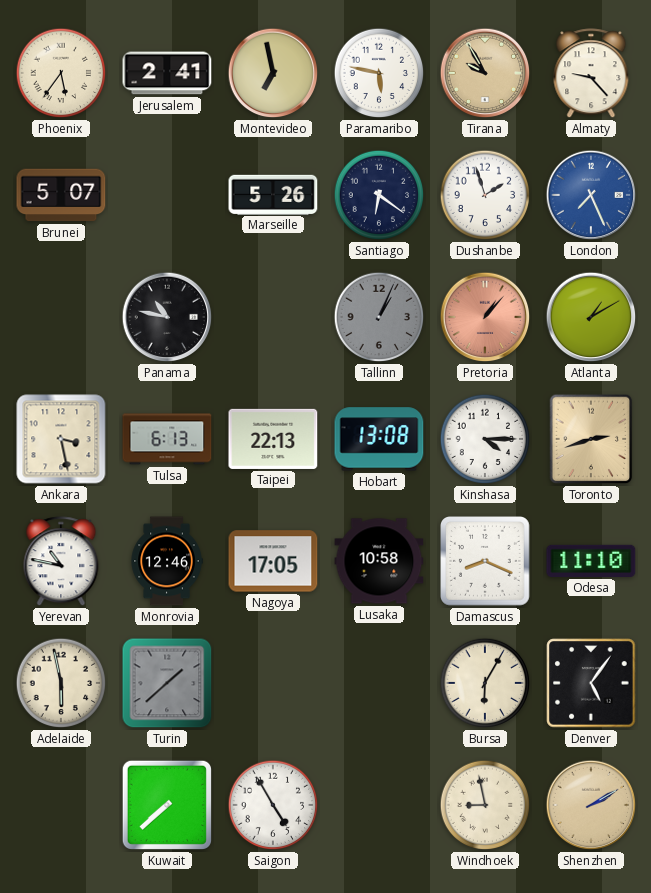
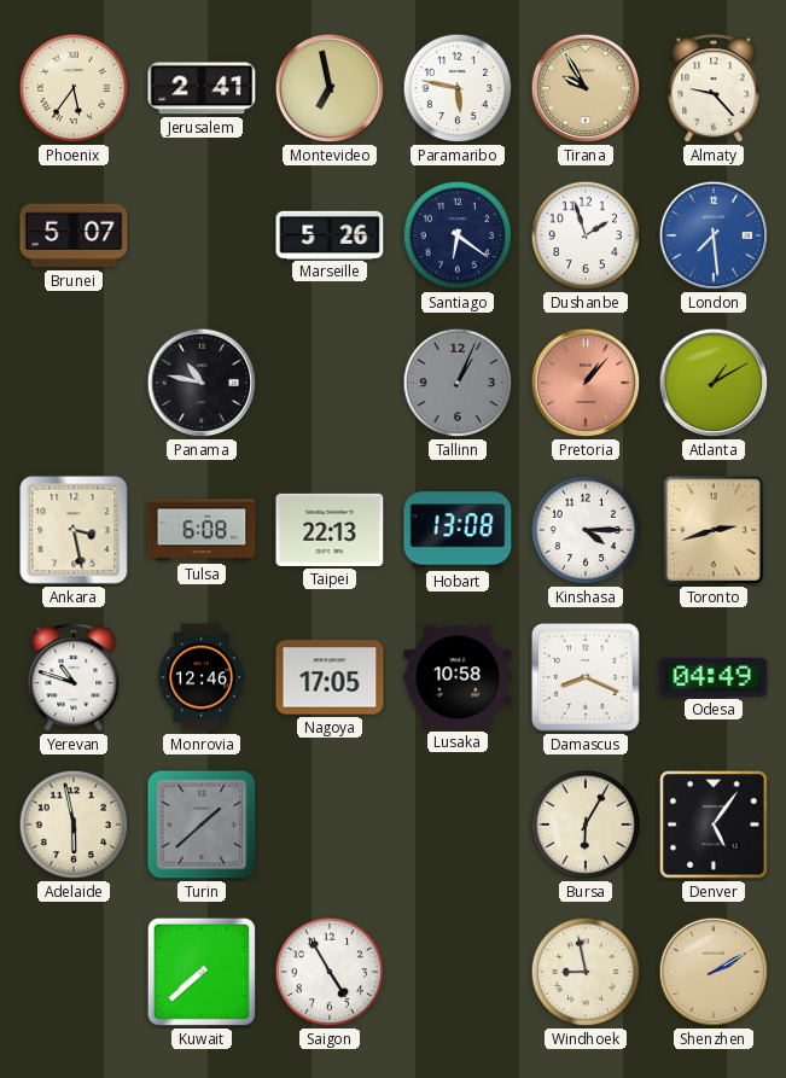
London: 7:26 -> 7:29
Tulsa: 6:13 -> 6:08
Yerevan: 10:47 -> 10:48
Odesa: 11:10 -> 04:49
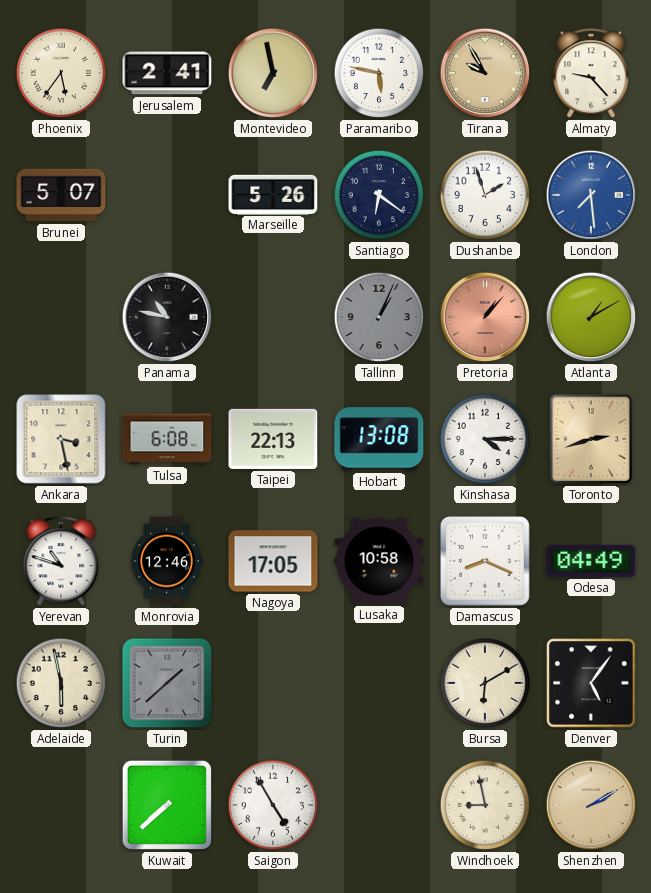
Bursa: 6:05 -> 6:10
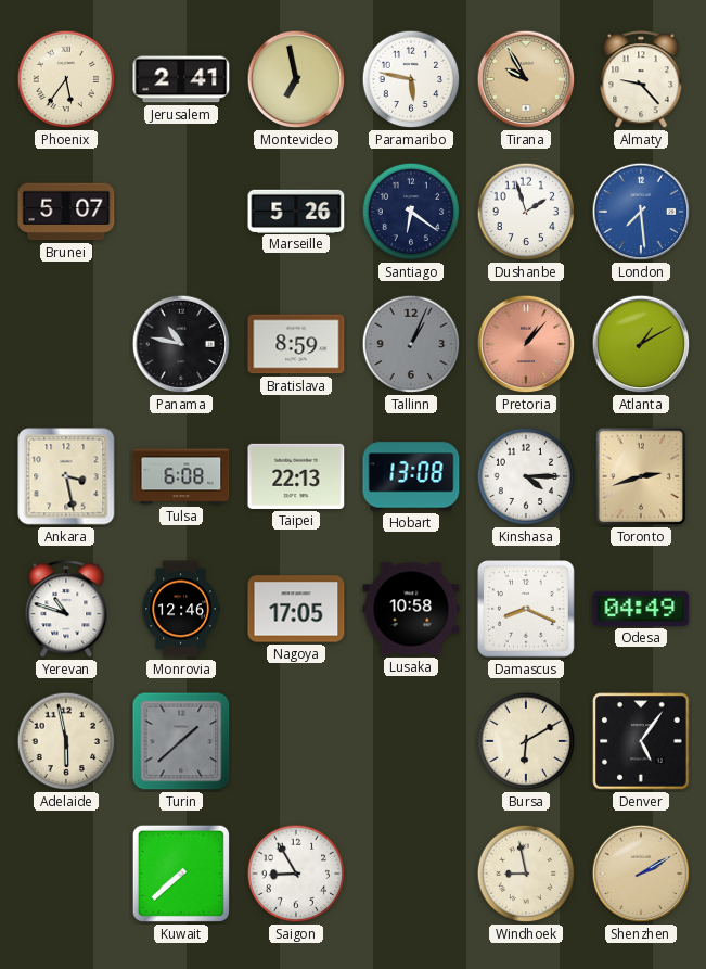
Bratislava: none -> 8:59
Saigon: 4:55 -> 8:55
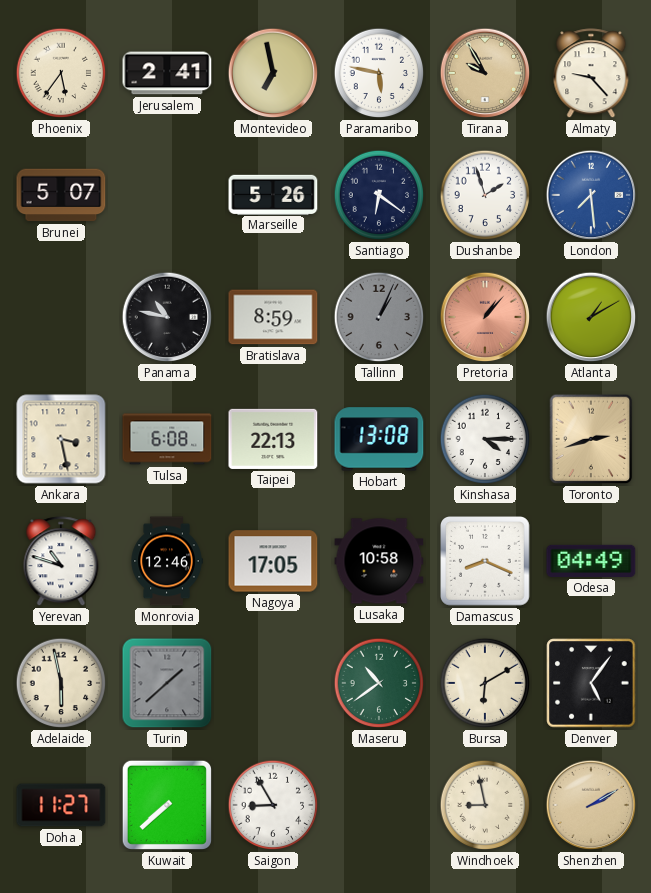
Maseru: none -> 10:39
Doha: none -> 11:27
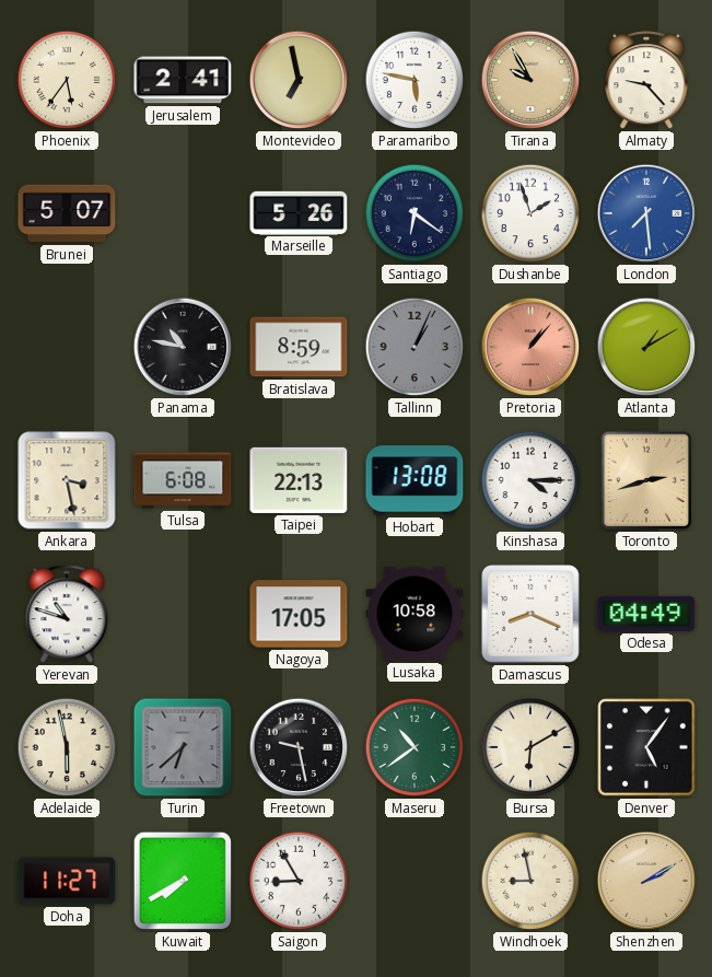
Monrovia: 12:46 -> none
Turin: 1:38 -> 6:38
Freetown: none -> 9:28
Kuwait: 7:38 -> 7:40
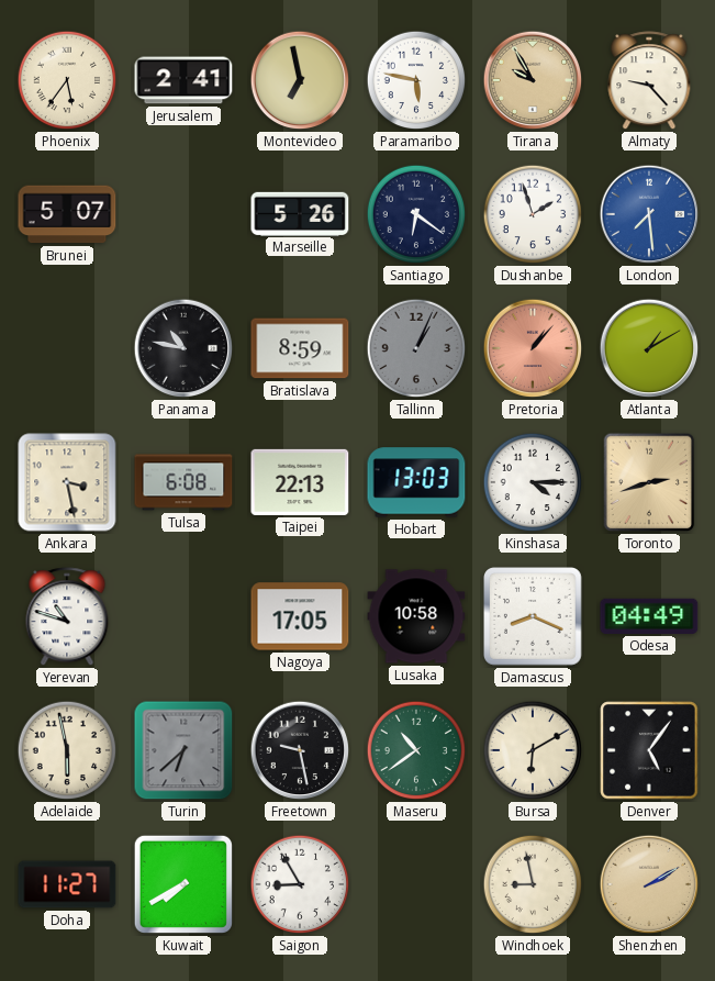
Hobart: 13:08 -> 13:03
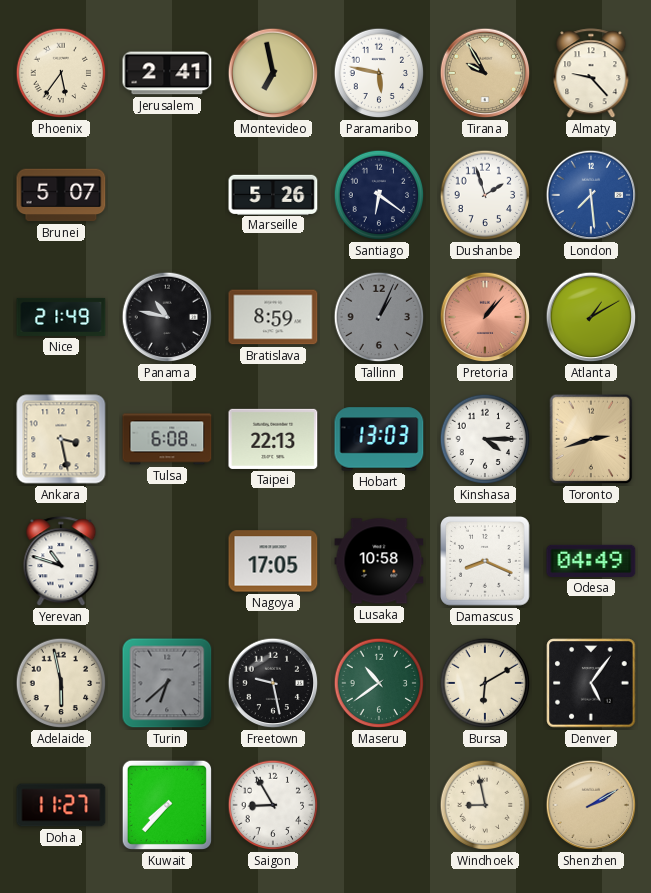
Nice: none -> 21:49
Kuwait: 7:40 -> 7:37
